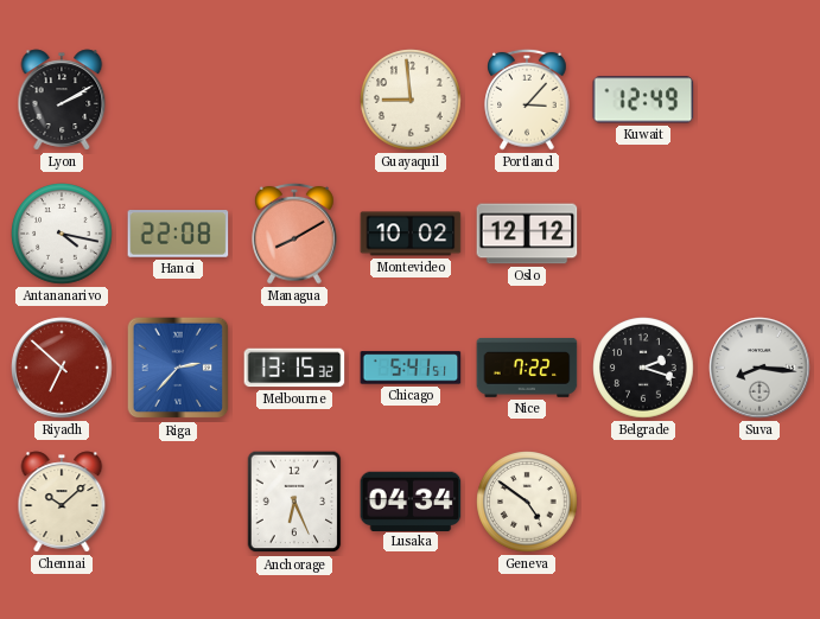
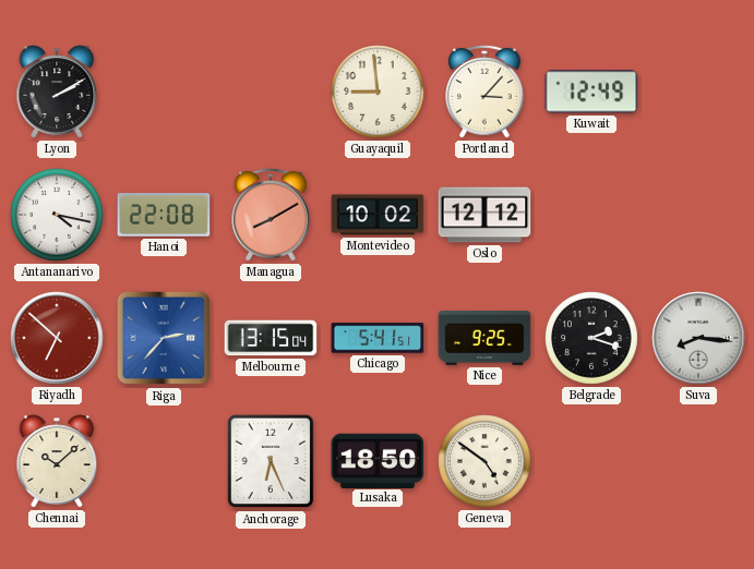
Melbourne: 13:15:32 -> 13:15:04
Nice: 7:22 -> 9:25
Lusaka: 04:34 -> 18:50
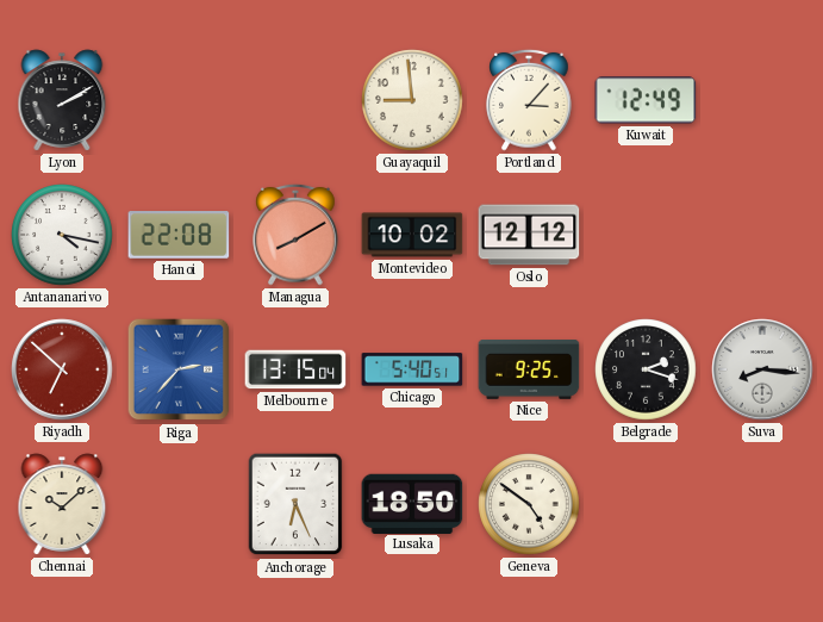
Chicago: 5:41 -> 5:40
